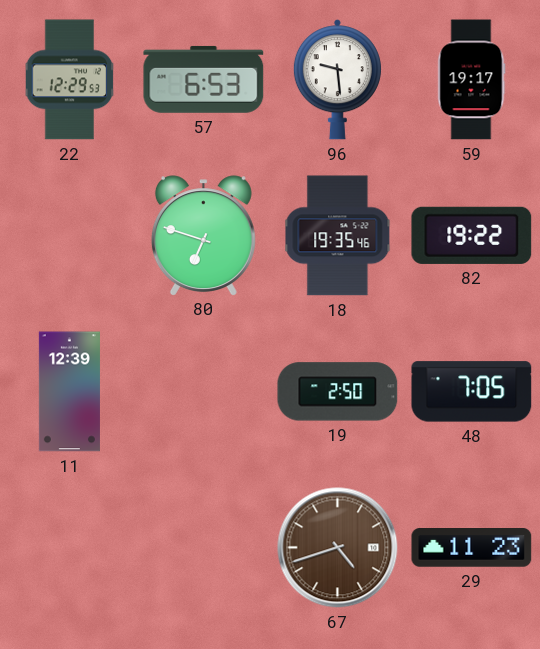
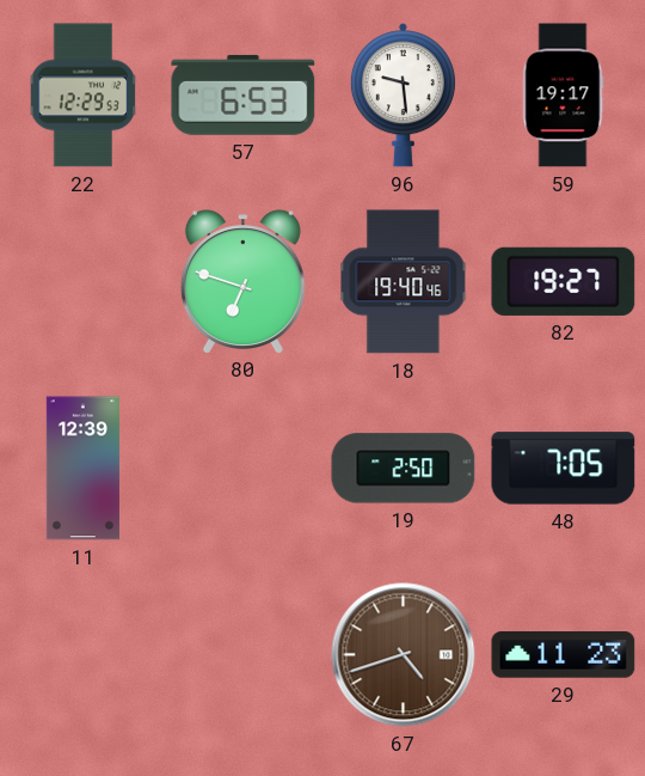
18: 19:35 -> 19:40
82: 19:22 -> 19:27
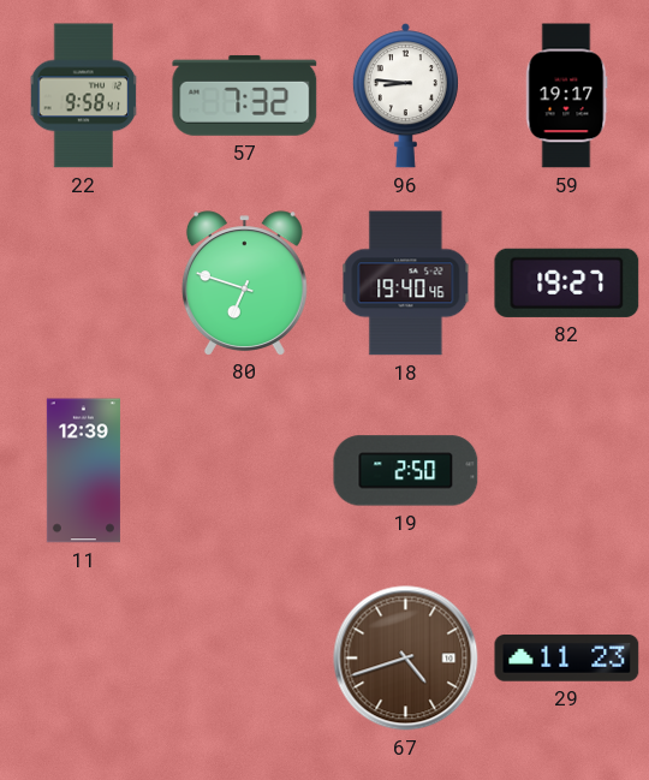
22: 12:29 -> 9:58
57: 6:53 -> 7:32
96: 9:29 -> 8:46
48: 7:05 -> none
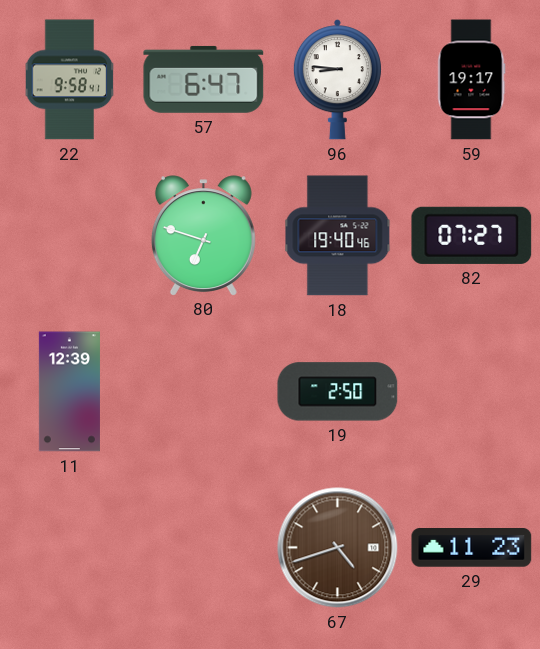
57: 7:32 -> 6:47
82: 19:27 -> 07:27
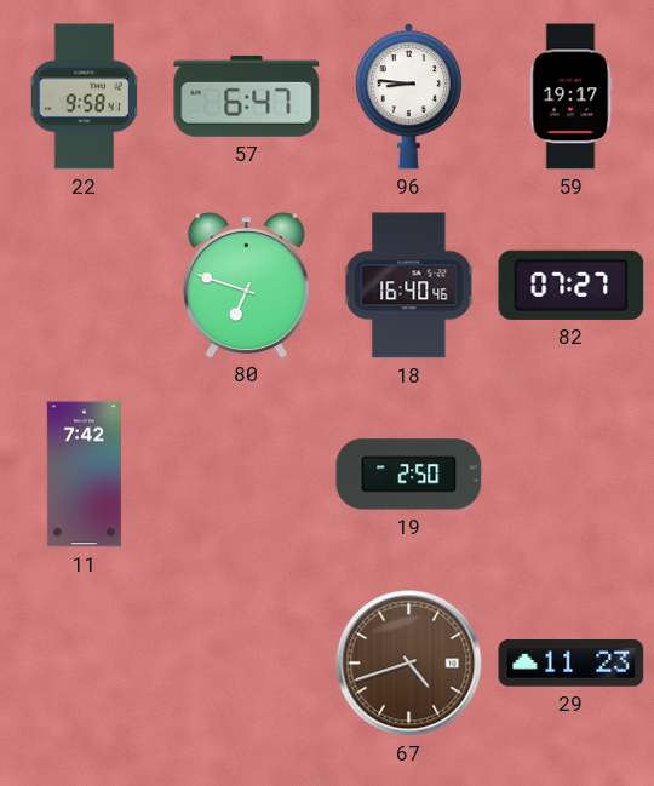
18: 19:40 -> 16:40
11: 12:39 -> 7:42
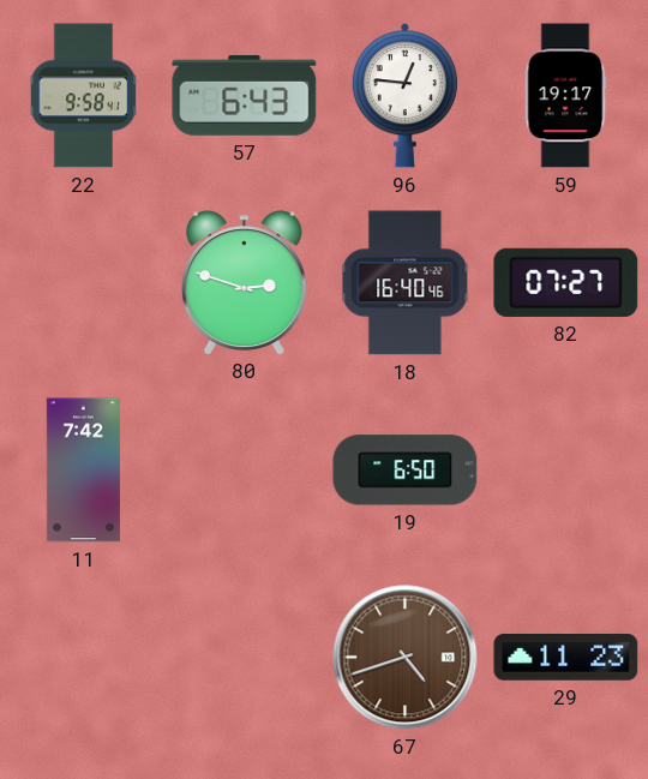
57: 6:47 -> 6:43
96: 8:46 -> 12:46
80: 6:48 -> 2:48
19: 2:50 -> 6:50
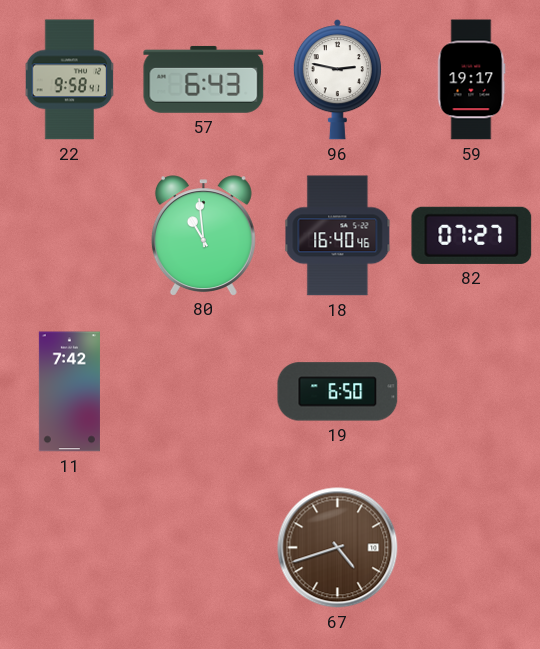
96: 12:46 -> 2:47
80: 2:48 -> 10:59
29: 11:23 -> none
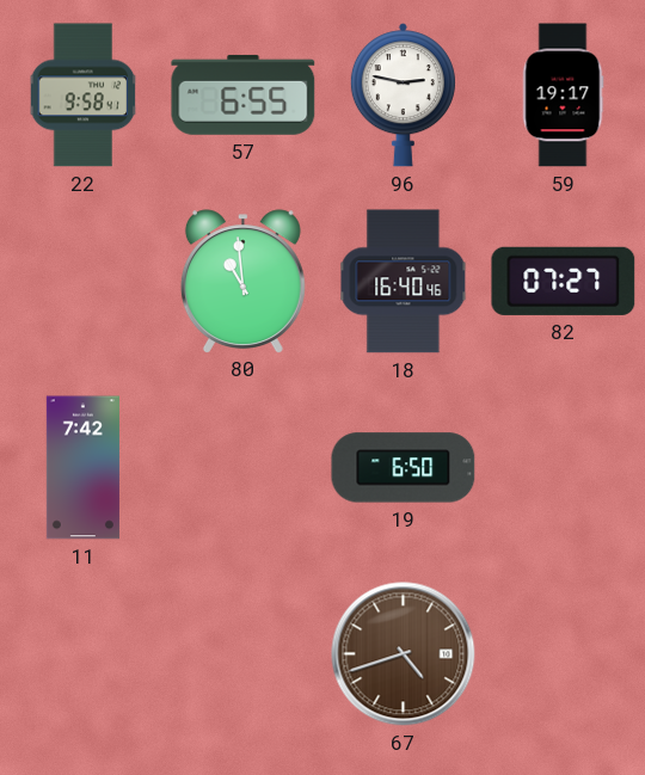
57: 6:43 -> 6:55
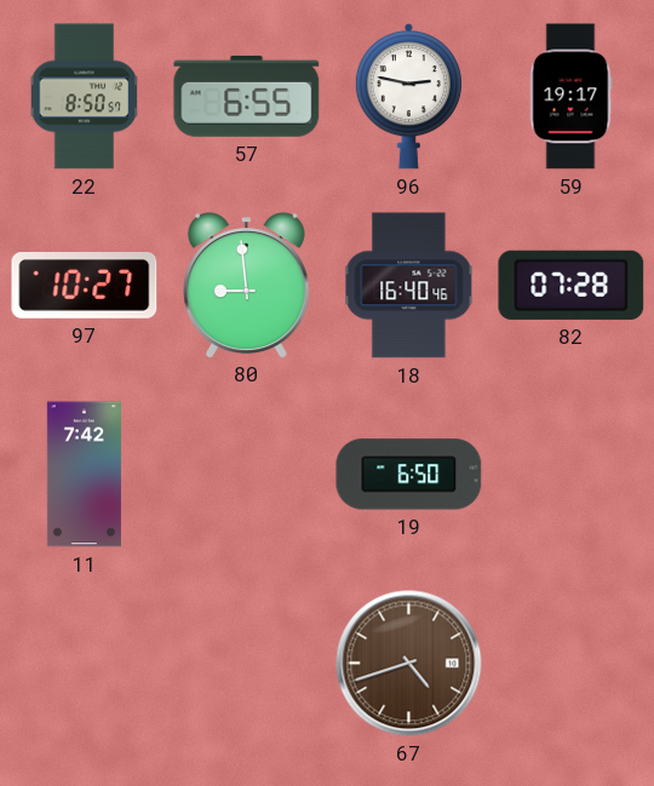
22: 9:58 -> 8:50
97: none -> 10:27
80: 10:59 -> 8:59
82: 07:27 -> 07:28
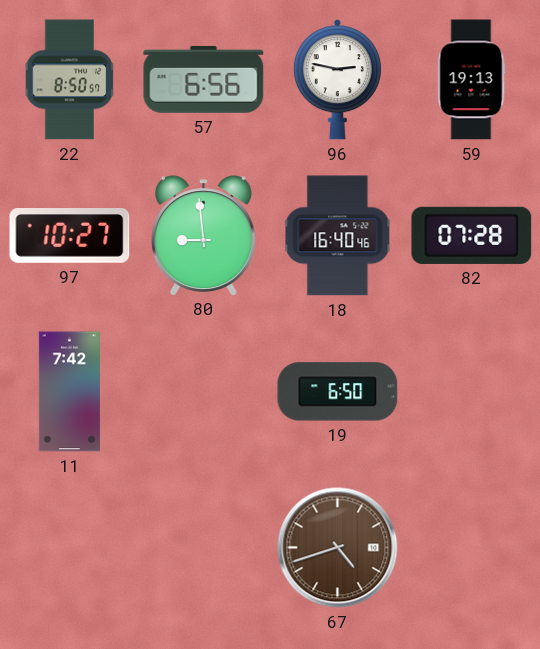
57: 6:55 -> 6:56
59: 19:17 -> 19:13
